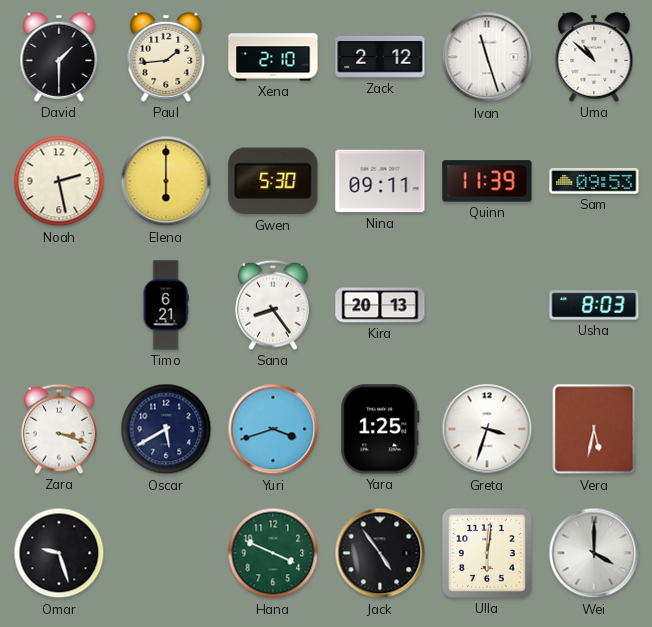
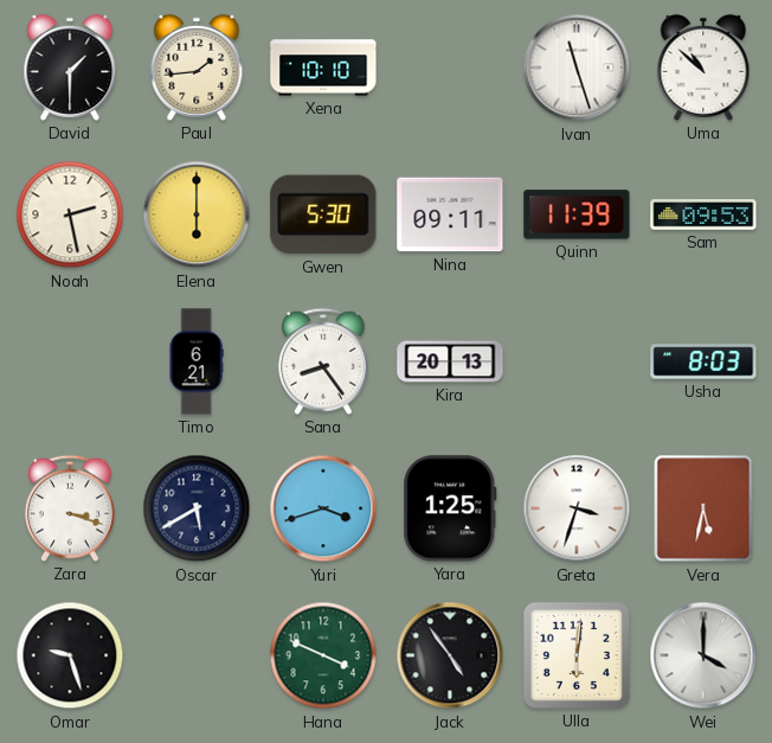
Xena: 2:10 -> 10:10
Zack: 2:12 -> none
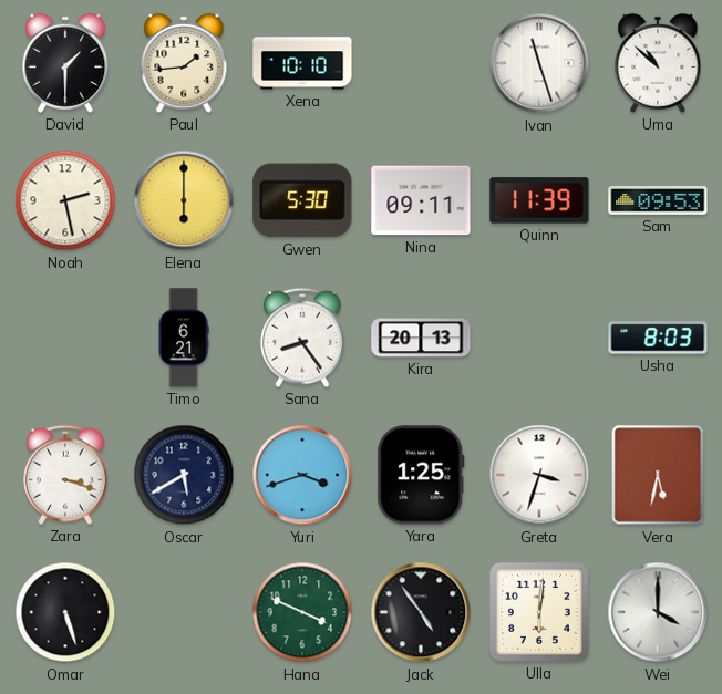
Omar: 9:27 -> 5:27
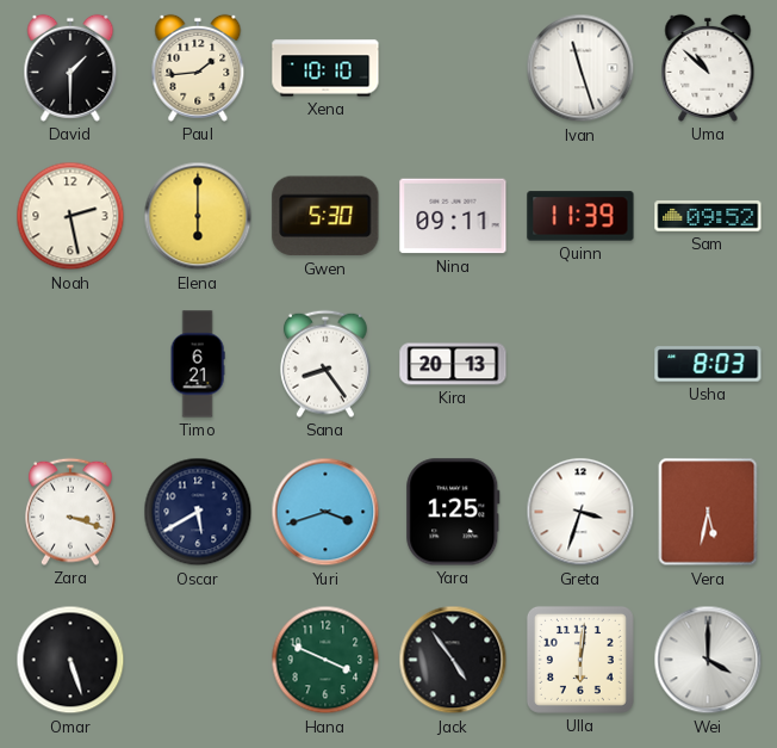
Sam: 09:53 -> 09:52
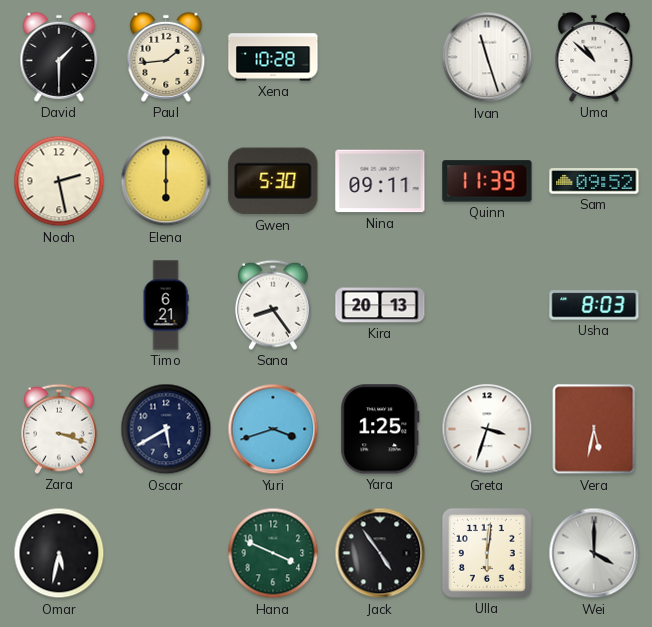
Xena: 10:10 -> 10:28
Omar: 5:27 -> 5:32
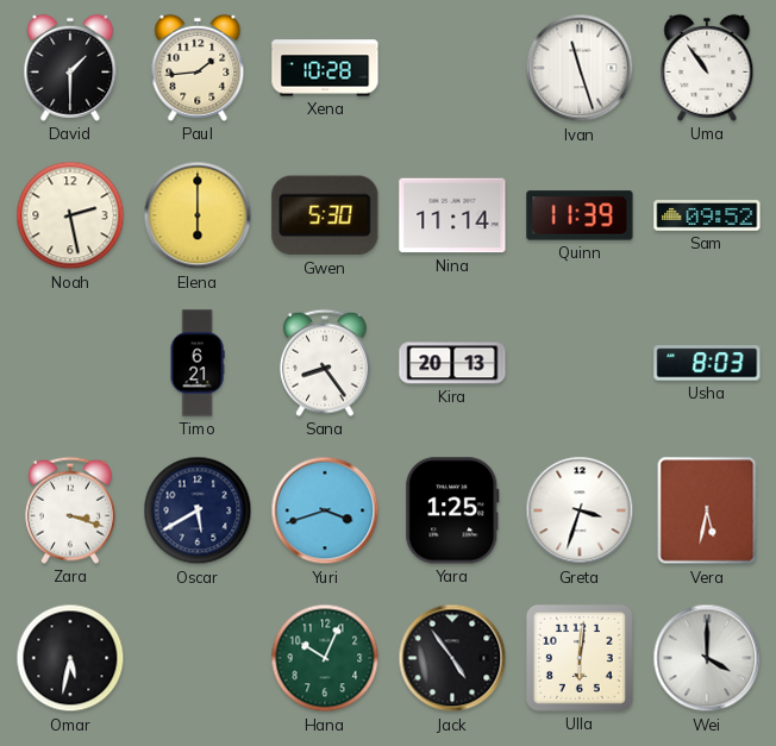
Uma: 10:52 -> 10:54
Nina: 09:11 -> 11:14
Hana: 3:49 -> 10:04
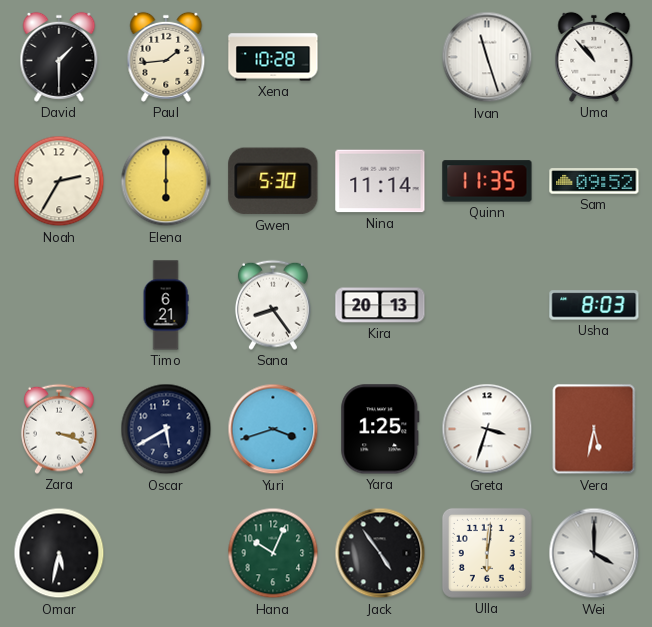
Uma: 10:54 -> 10:53
Noah: 2:28 -> 2:35
Quinn: 11:39 -> 11:35
